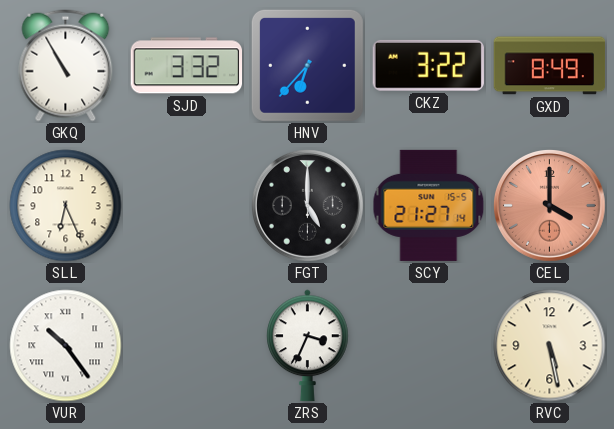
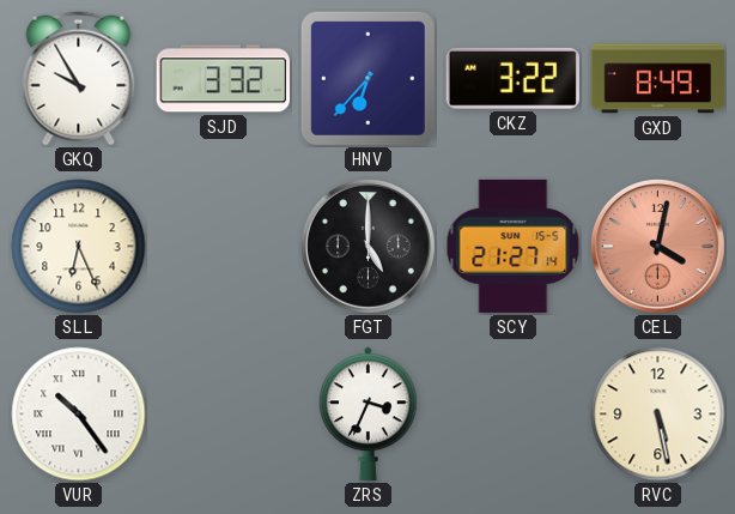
GKQ: 10:55 -> 9:55
CEL: 4:00 -> 4:02
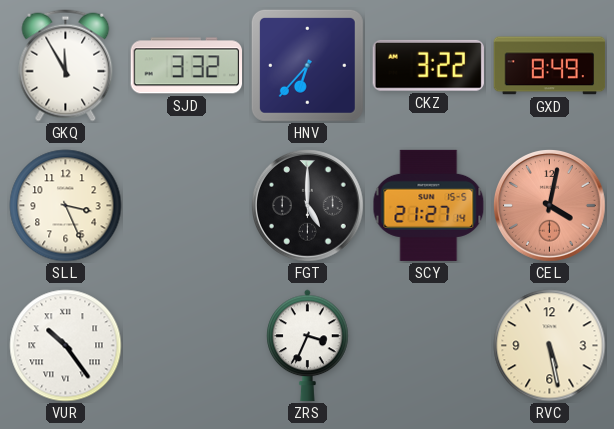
GKQ: 9:55 -> 11:55
SLL: 6:26 -> 3:26
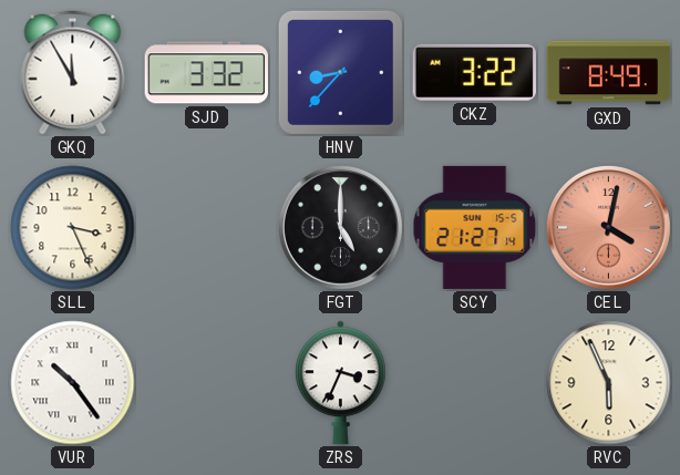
HNV: 6:37 -> 8:37
RVC: 5:28 -> 5:56
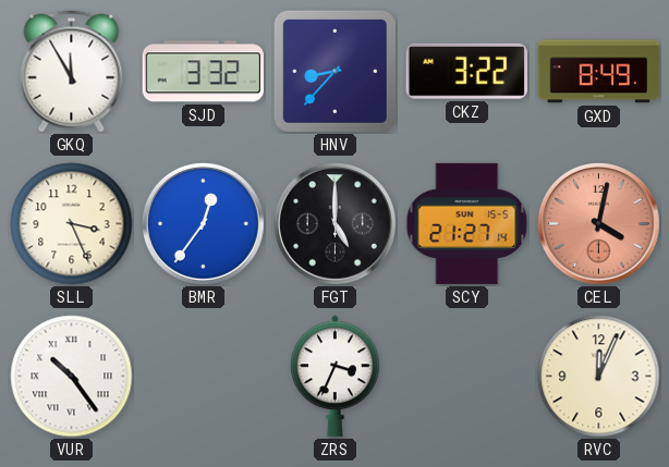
BMR: none -> 12:36
RVC: 5:56 -> 12:04
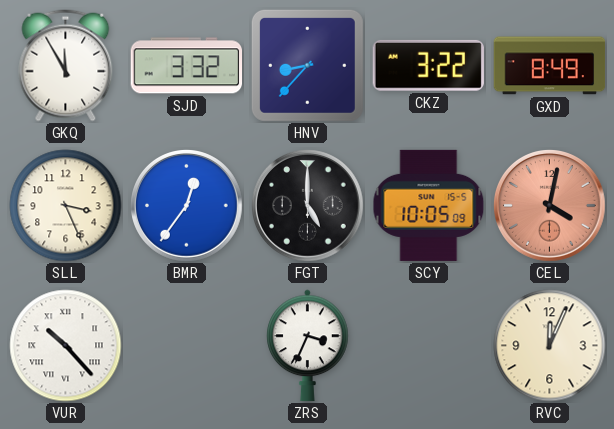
SCY: 21:27 -> 10:05
VUR: 10:24 -> 10:23
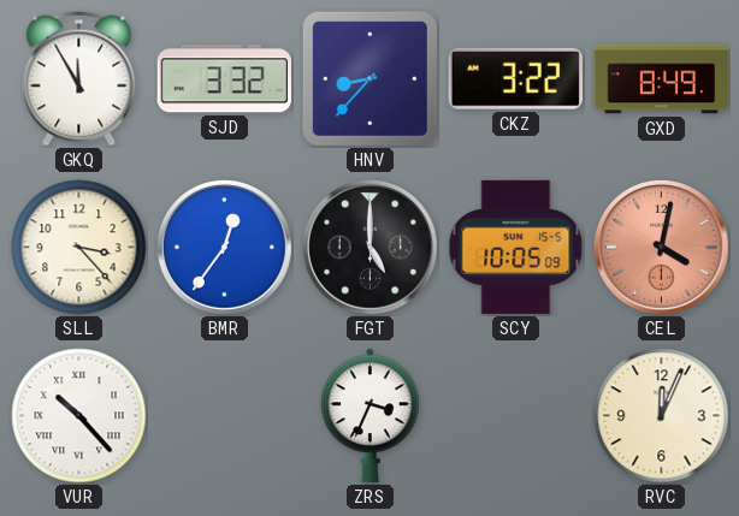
SLL: 3:26 -> 3:23
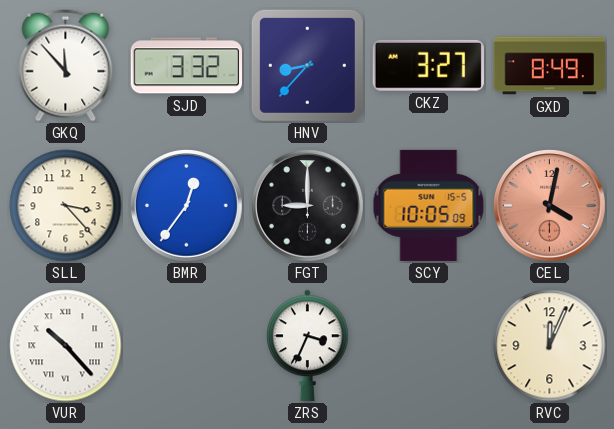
GKQ: 11:55 -> 11:53
CKZ: 3:22 -> 3:27
FGT: 5:00 -> 9:00
